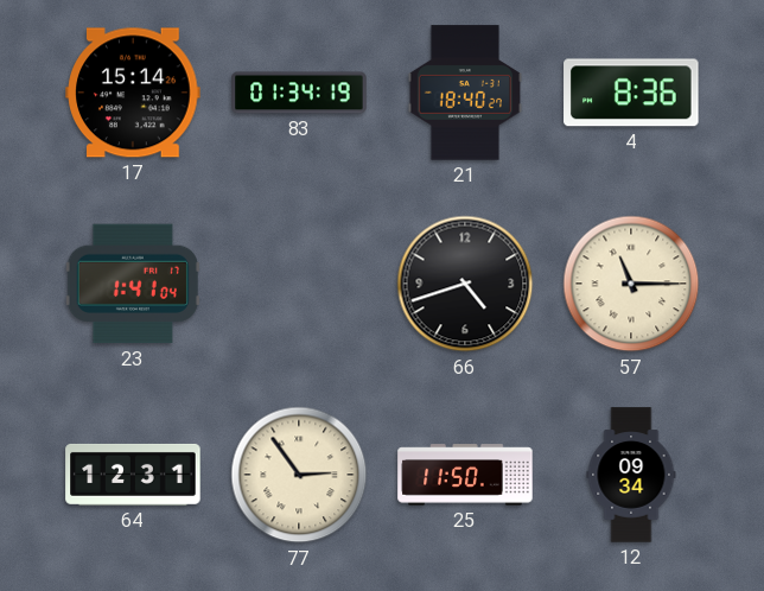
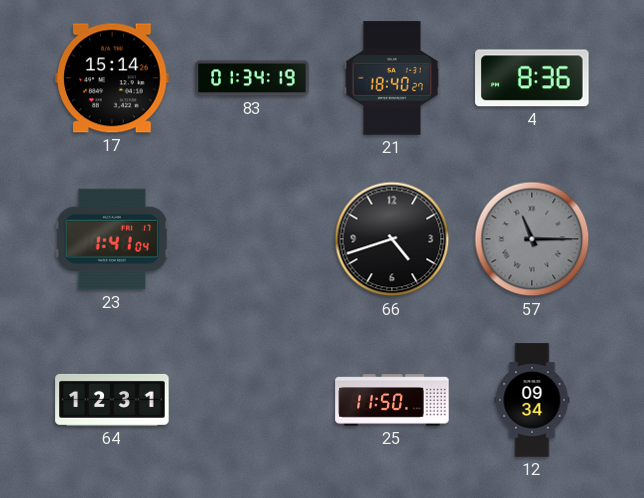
57 dial: cream -> grey
77: 2:54 -> none
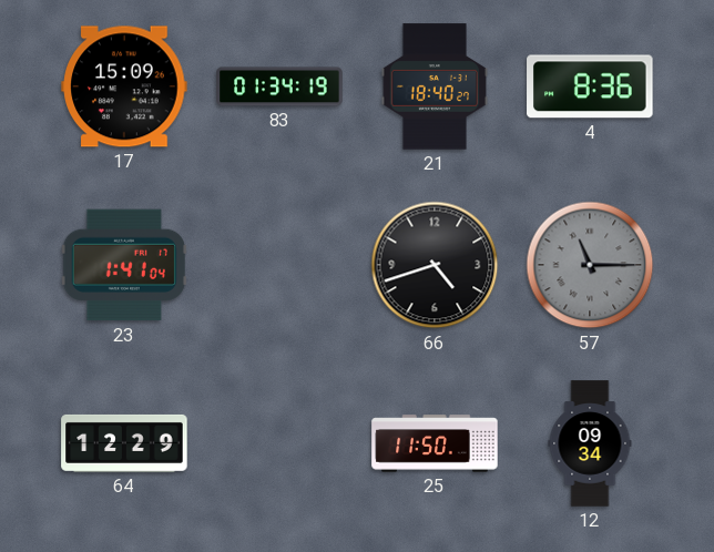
17: 15:14 -> 15:09
64: 12:31 -> 12:29
